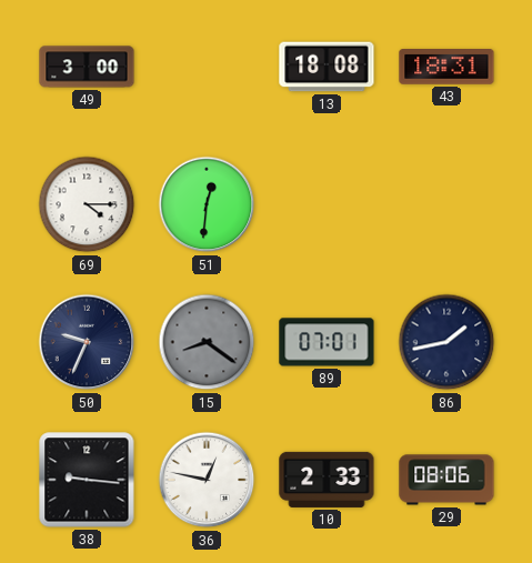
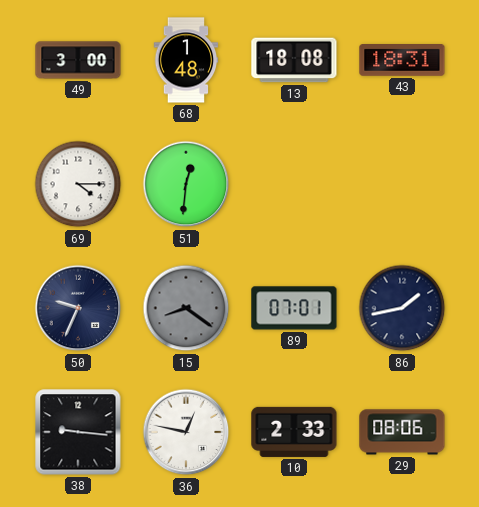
68: none -> 1:48
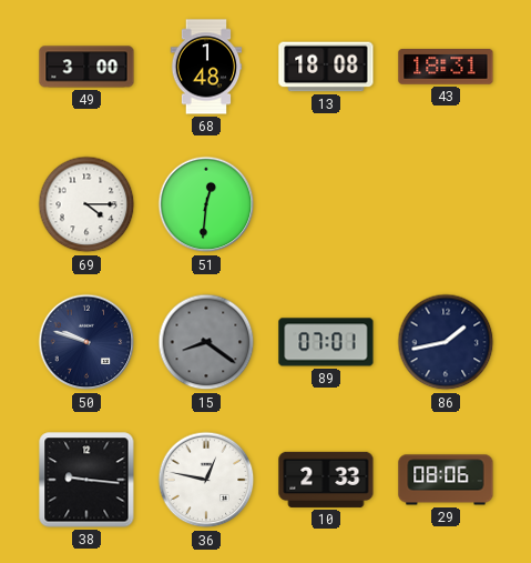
50: 9:34 -> 9:48
